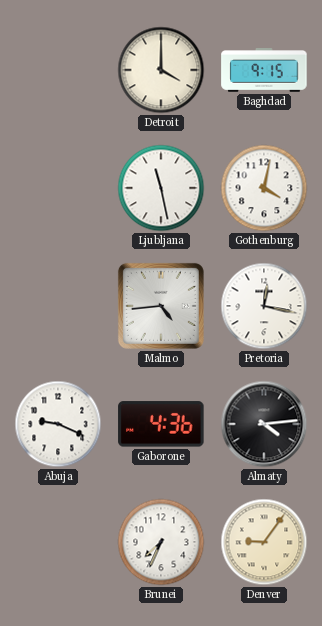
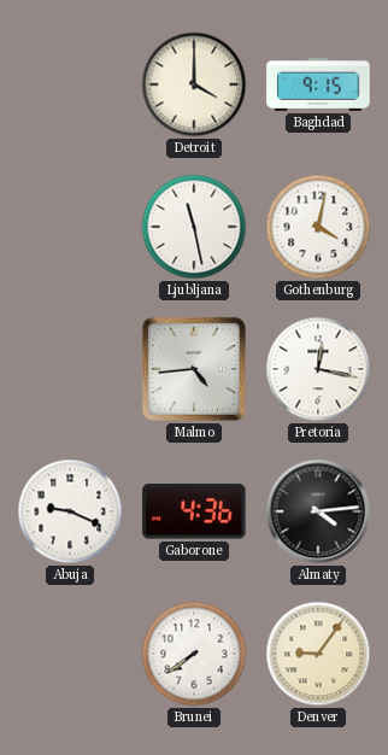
Brunei: 7:34 -> 7:39
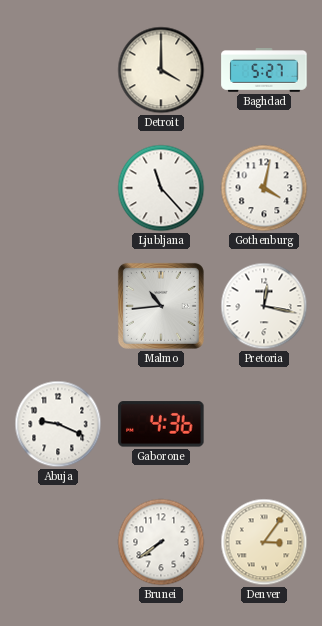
Baghdad: 9:15 -> 5:27
Ljubljana: 11:28 -> 11:23
Malmo: 4:44 -> 10:44
Almaty: 4:14 -> none
Denver: 9:06 -> 3:06
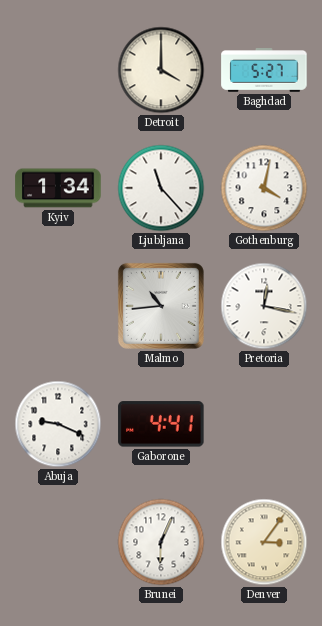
Kyiv: none -> 1:34
Gaborone: 4:36 -> 4:41
Brunei: 7:39 -> 6:04
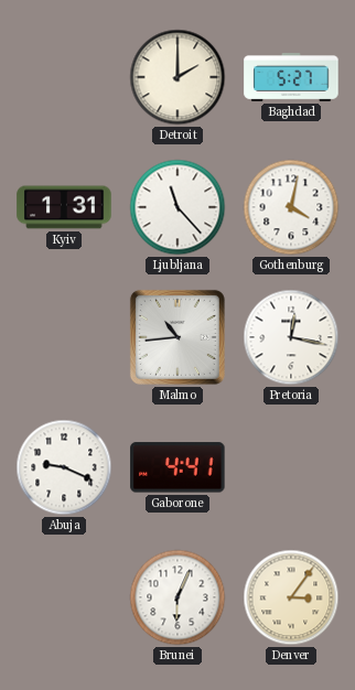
Detroit: 4:00 -> 2:00
Kyiv: 1:34 -> 1:31
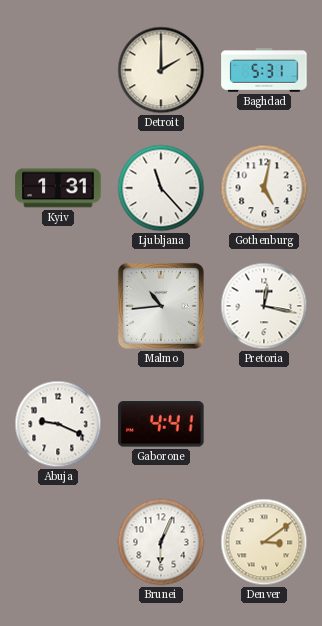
Baghdad: 5:27 -> 5:31
Gothenburg: 4:02 -> 5:02
Denver: 3:06 -> 3:09
